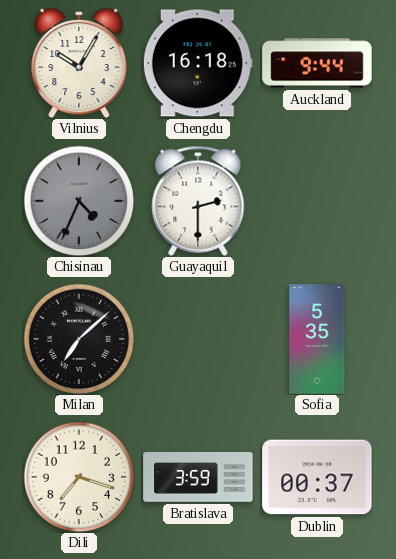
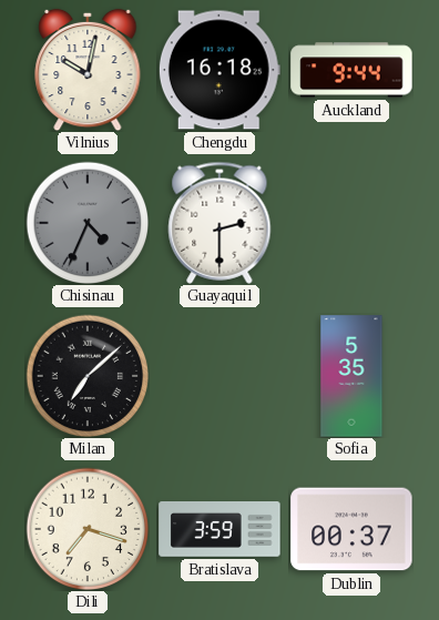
Vilnius: 10:05 -> 10:02
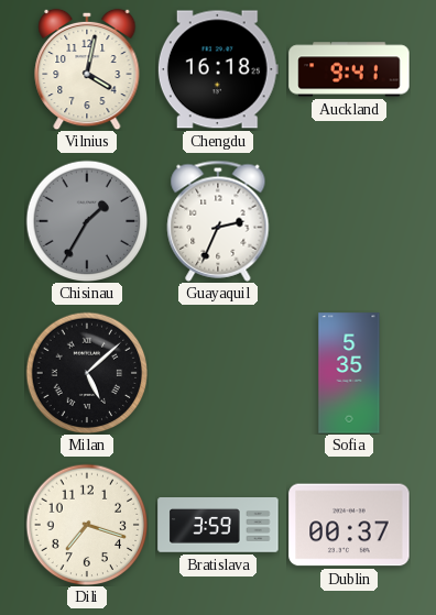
Vilnius: 10:02 -> 4:02
Auckland: 9:44 -> 9:41
Chisinau: 4:34 -> 1:35
Guayaquil: 2:30 -> 2:34
Milan: 7:08 -> 5:08
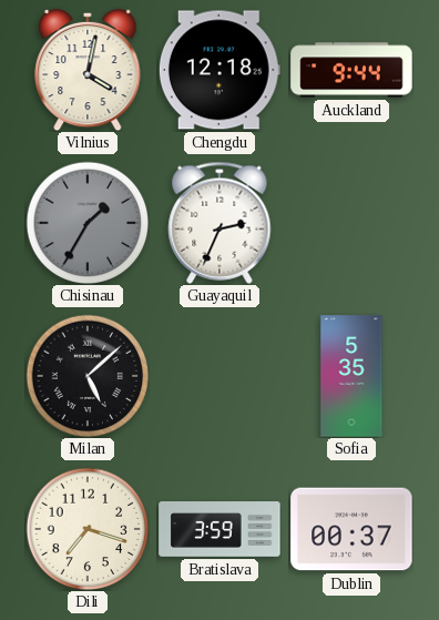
Chengdu: 16:18 -> 12:18
Auckland: 9:41 -> 9:44
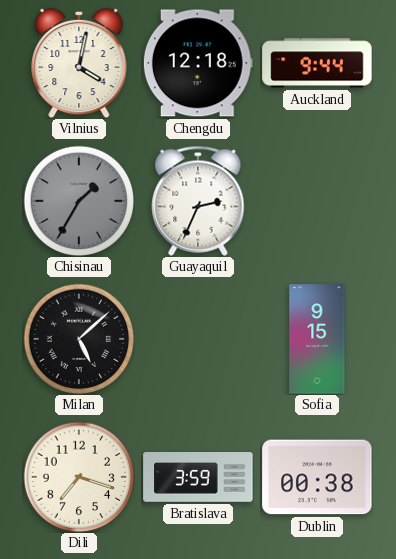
Sofia: 5:35 -> 9:15
Dublin: 00:37 -> 00:38
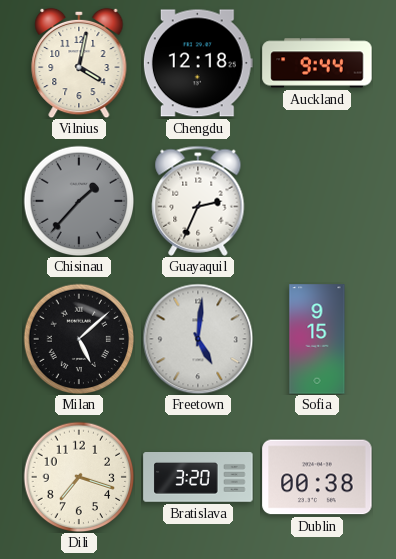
Chisinau: 1:35 -> 1:37
Freetown: none -> 5:01
Bratislava: 3:59 -> 3:20
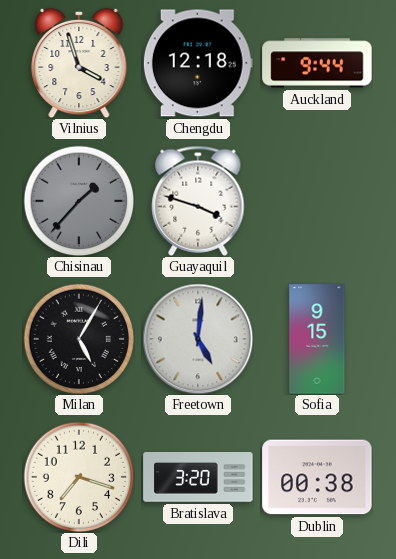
Vilnius: 4:02 -> 3:57
Guayaquil: 2:34 -> 3:48
Milan: 5:08 -> 5:05
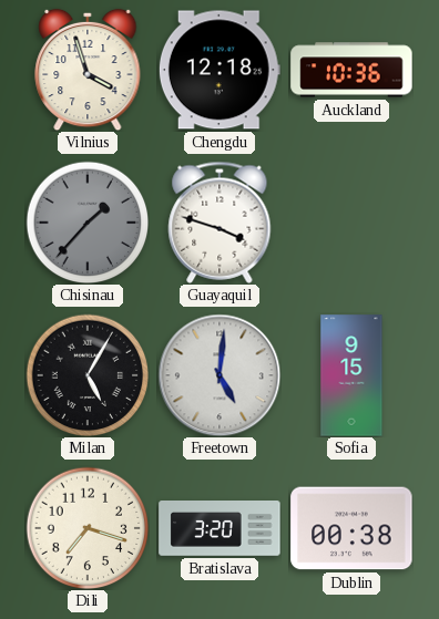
Auckland: 9:44 -> 10:36
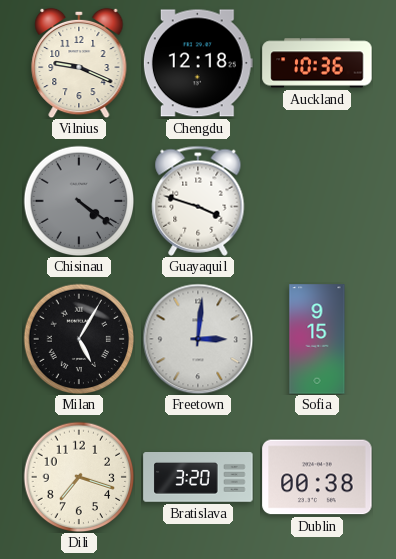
Vilnius: 3:57 -> 9:19
Chisinau: 1:37 -> 4:21
Freetown: 5:01 -> 3:01
